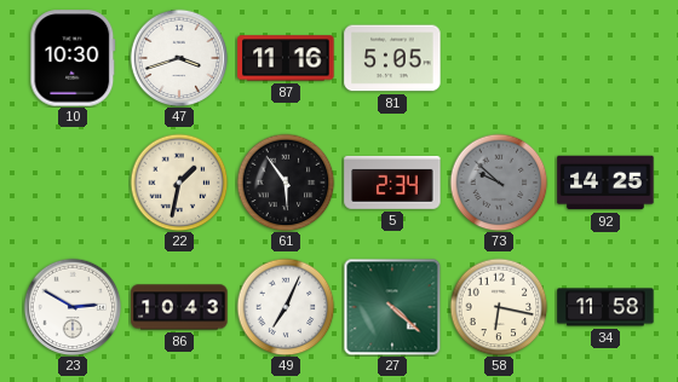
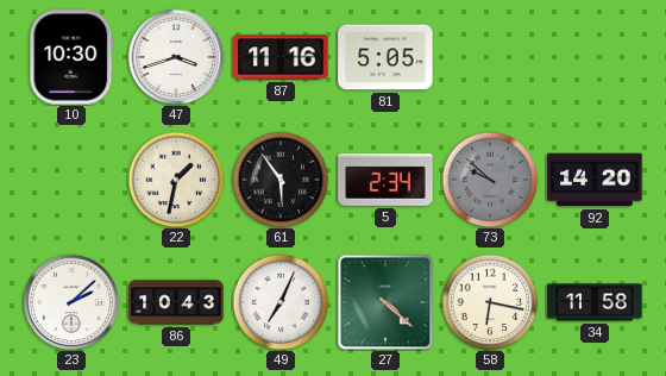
92: 14:25 -> 14:20
23: 2:50 -> 2:08
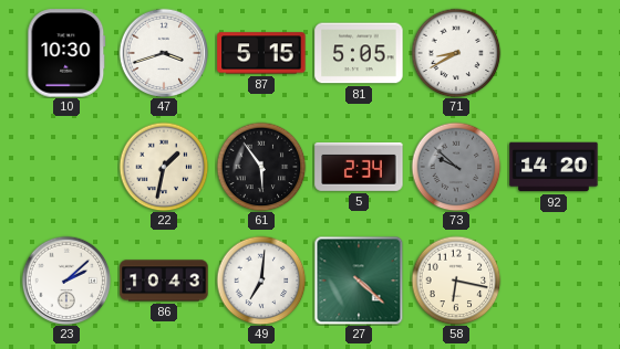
87: 11:16 -> 5:15
71: none -> 8:40
49: 7:04 -> 7:01
34: 11:58 -> none
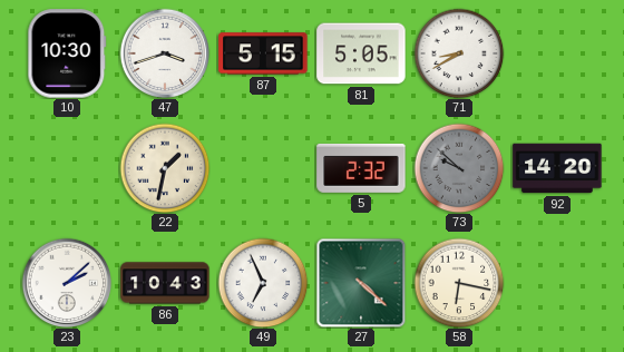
61: 5:54 -> none
5: 2:34 -> 2:32
49: 7:01 -> 6:56
